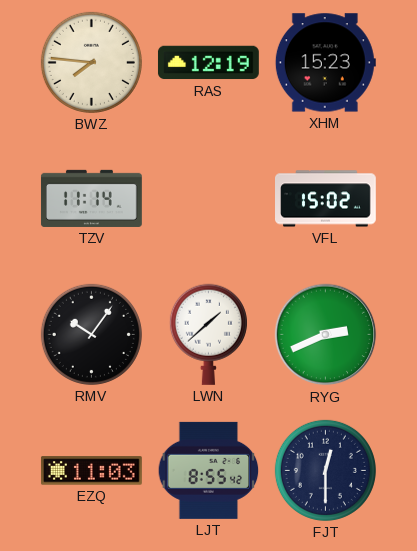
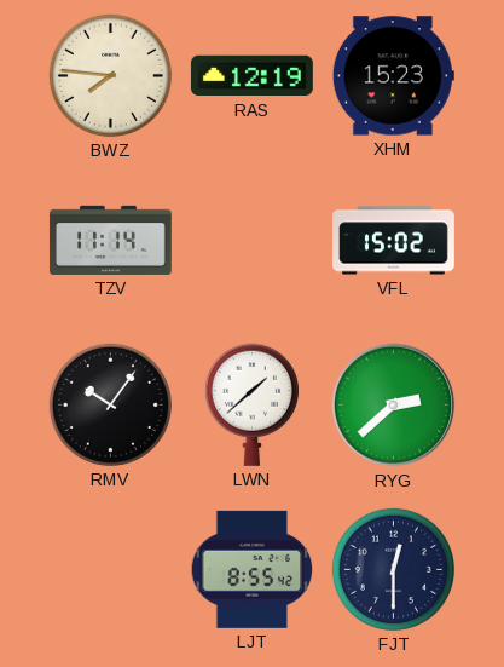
RYG: 2:41 -> 2:38
EZQ: 11:03 -> none
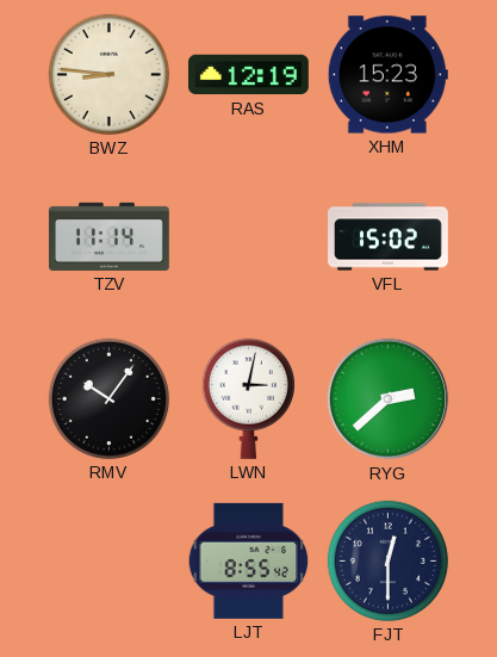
BWZ: 7:46 -> 8:46
LWN: 1:38 -> 3:02
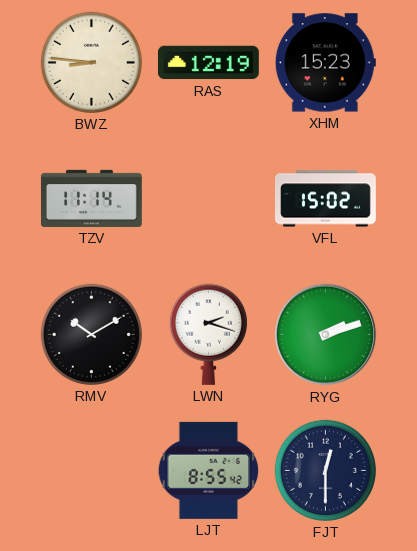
RMV: 10:06 -> 10:10
LWN: 3:02 -> 2:18
RYG: 2:38 -> 2:12
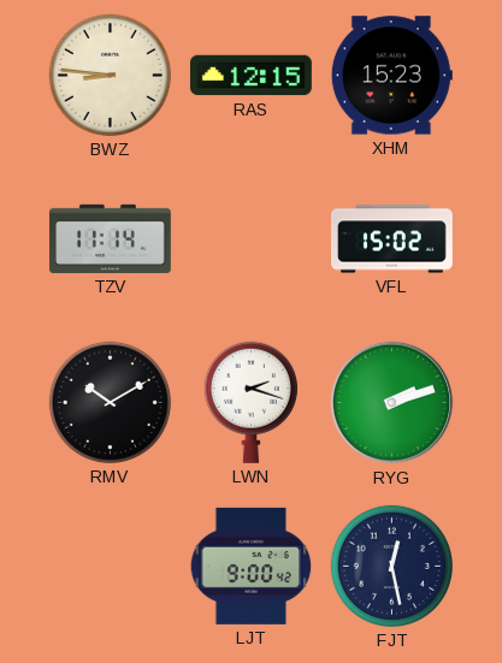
RAS: 12:19 -> 12:15
LJT: 8:55 -> 9:00
FJT: 12:30 -> 12:28
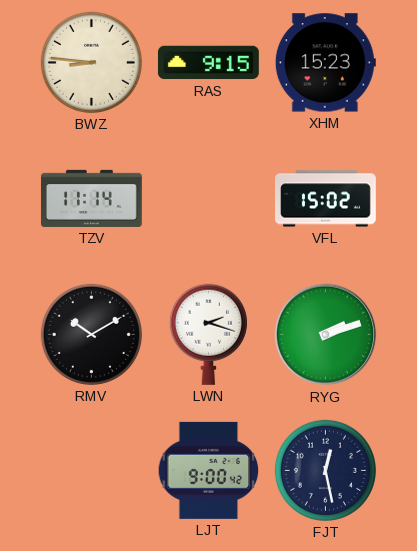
RAS: 12:15 -> 9:15
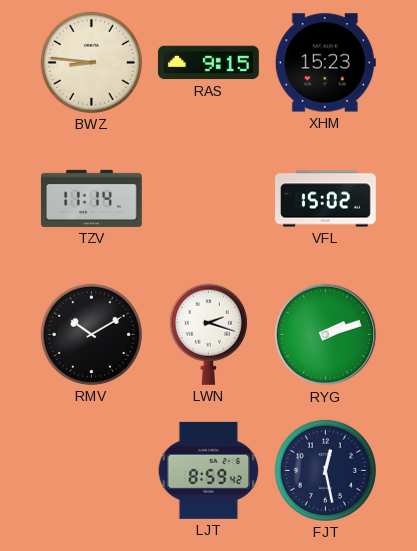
LJT: 9:00 -> 8:59
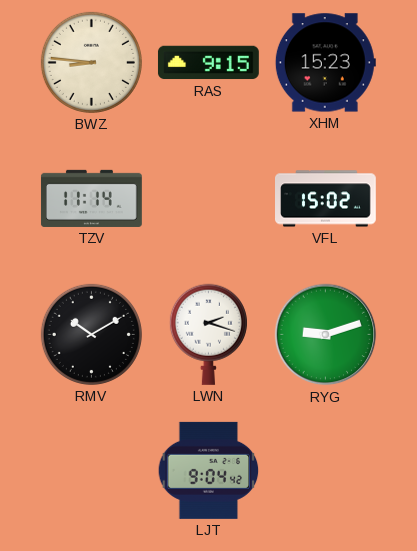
RYG: 2:12 -> 9:12
LJT: 8:59 -> 9:04
FJT: 12:28 -> none
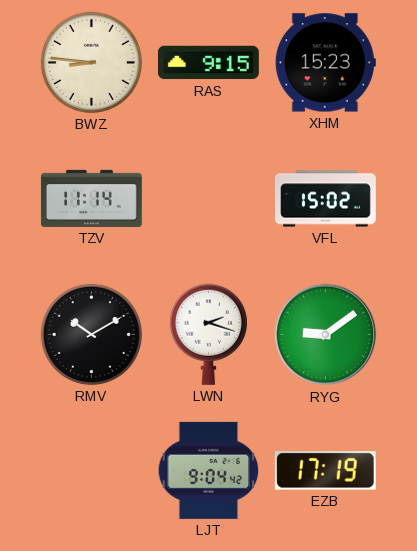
RYG: 9:12 -> 9:09
EZB: none -> 17:19
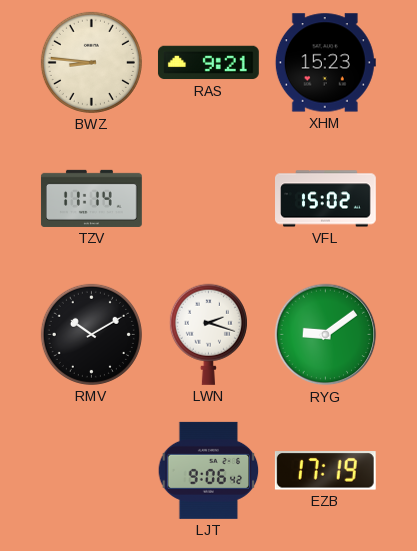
RAS: 9:15 -> 9:21
LJT: 9:04 -> 9:06
